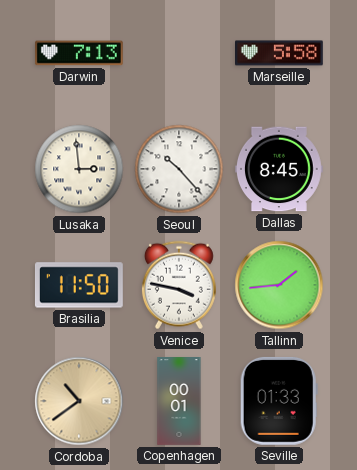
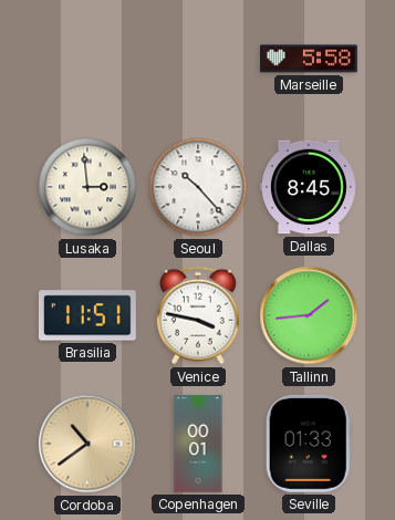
Darwin: 7:13 -> none
Brasilia: 11:50 -> 11:51
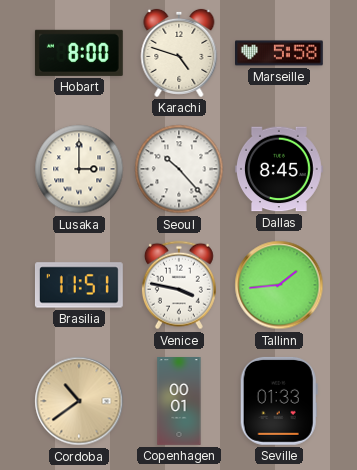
Hobart: none -> 8:00
Karachi: none -> 4:48
Lusaka: 2:59 -> 3:00
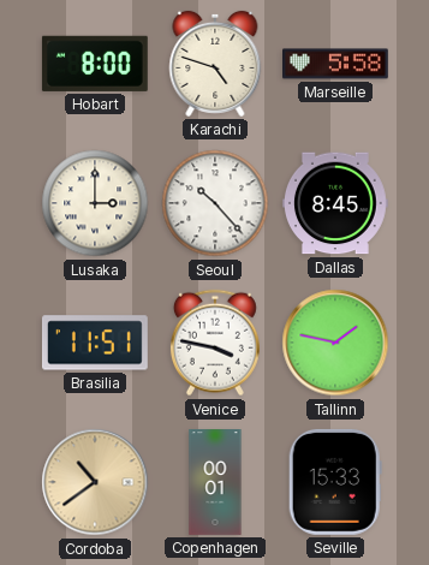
Tallinn: 1:44 -> 1:47
Seville: 01:33 -> 15:33
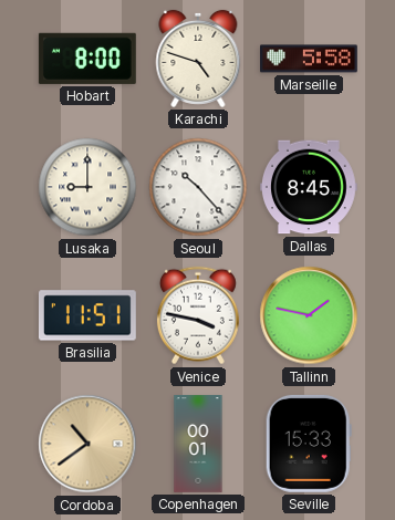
Lusaka: 3:00 -> 9:00
